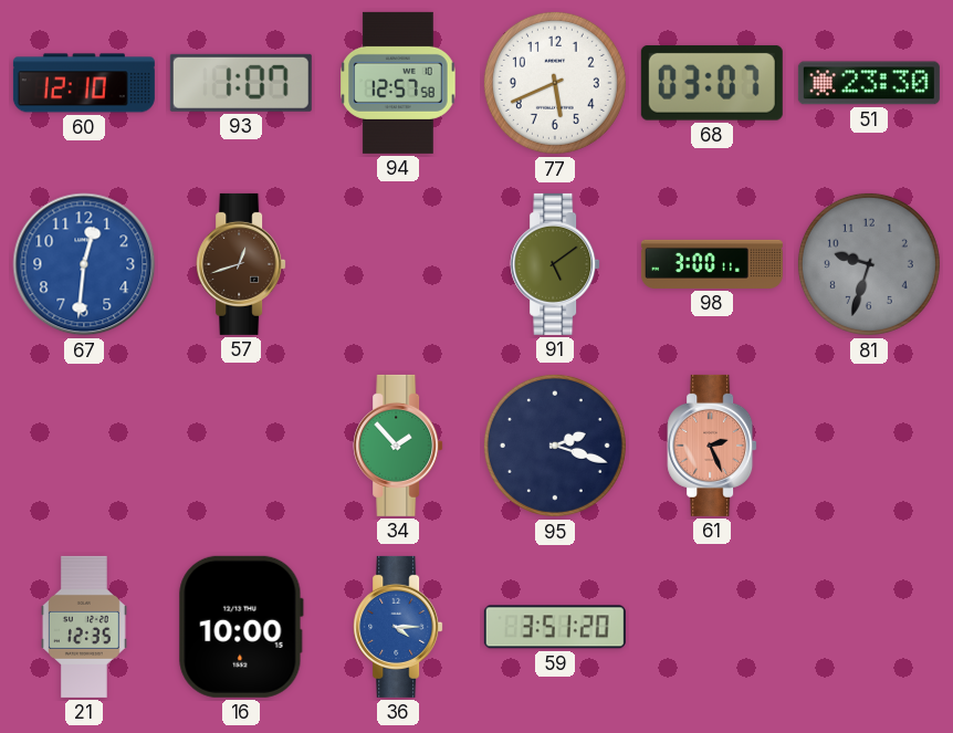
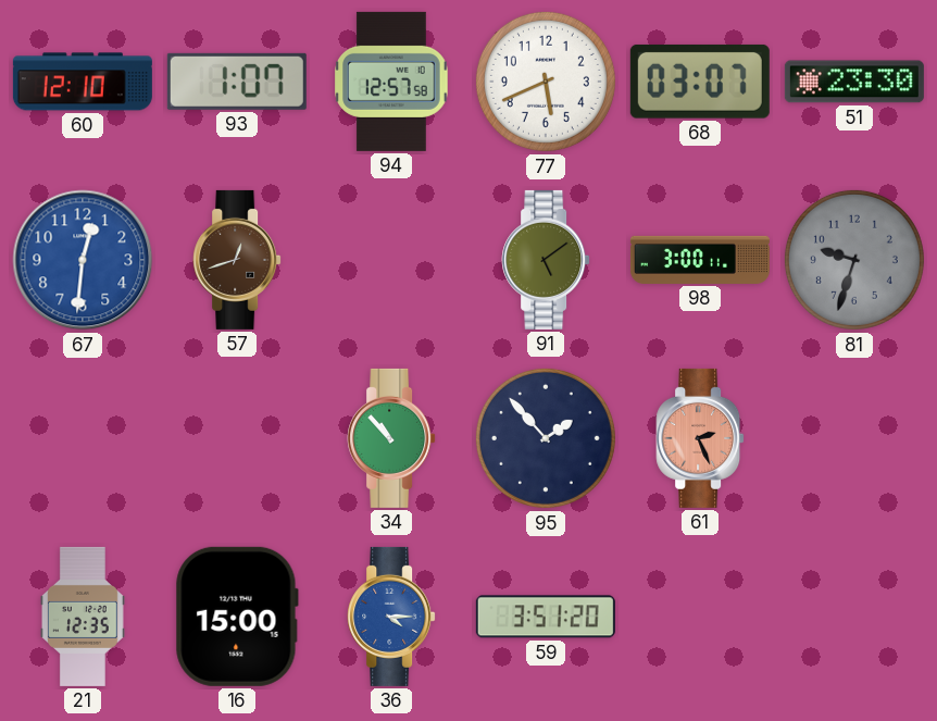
34: 1:53 -> 10:53
95: 2:18 -> 1:53
16: 10:00 -> 15:00
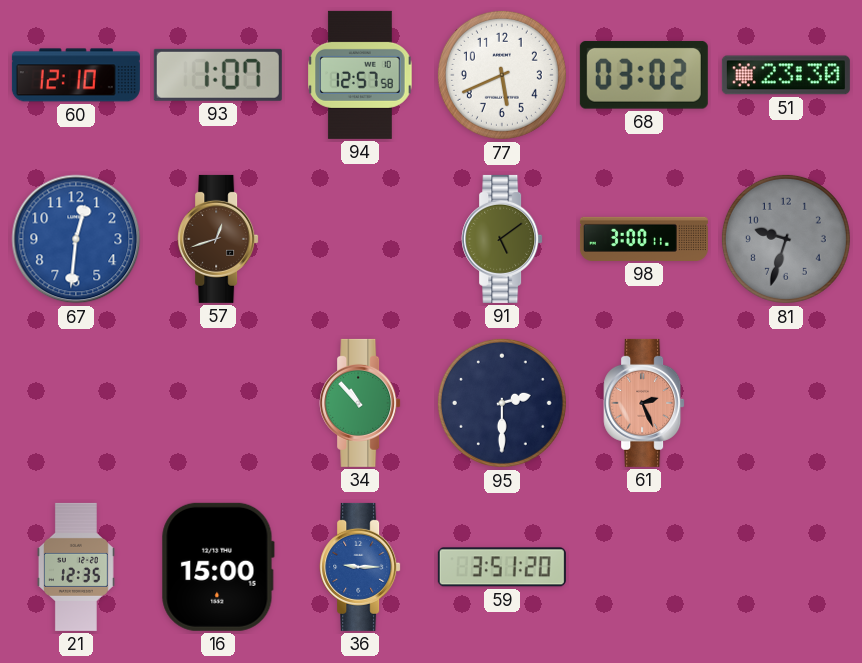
68: 03:07 -> 03:02
95: 1:53 -> 2:30
36: 4:15 -> 9:15
